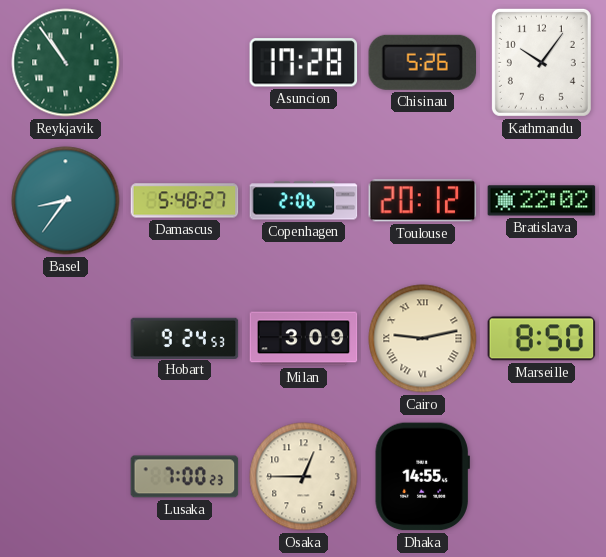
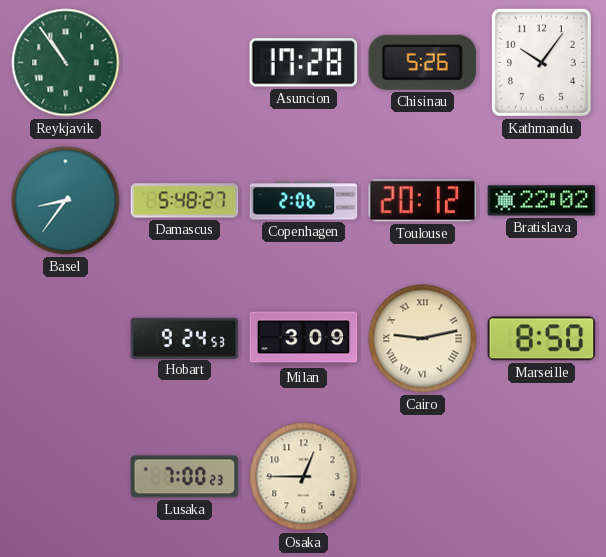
Dhaka: 14:55 -> none
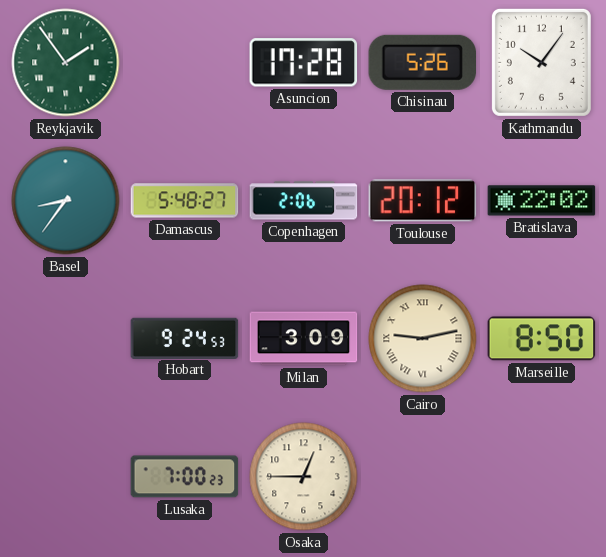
Reykjavik: 10:54 -> 1:54
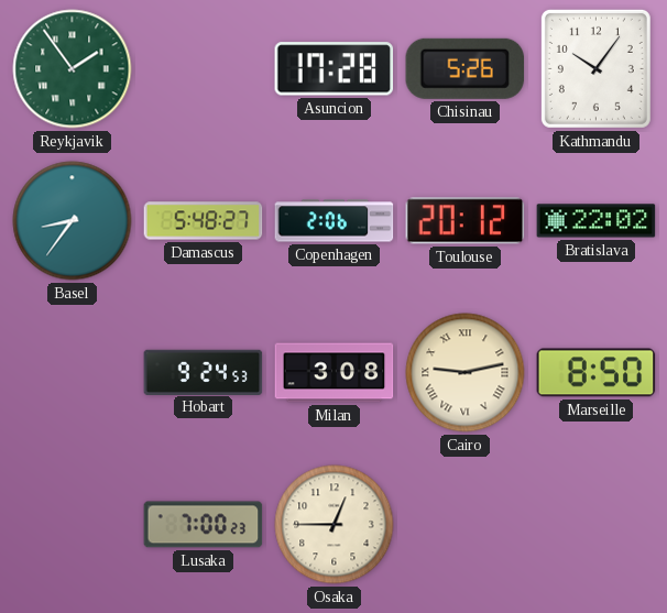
Milan: 3:09 -> 3:08
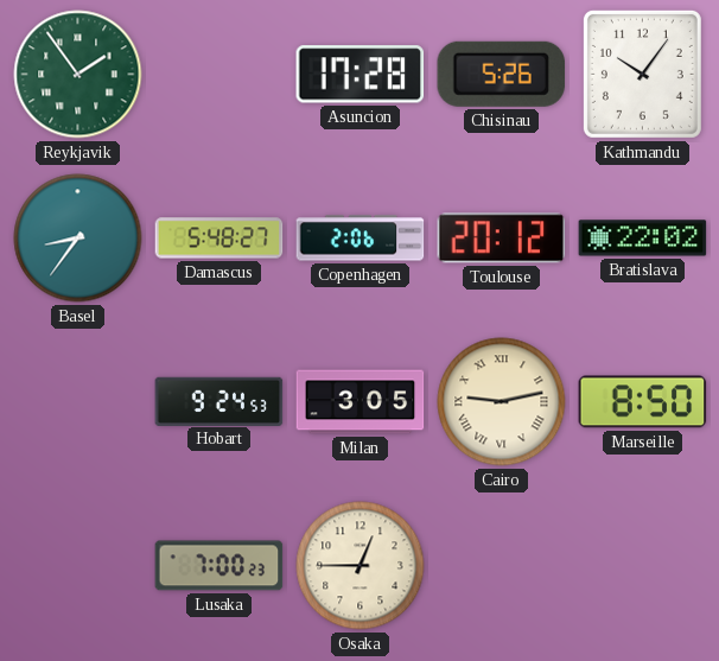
Milan: 3:08 -> 3:05
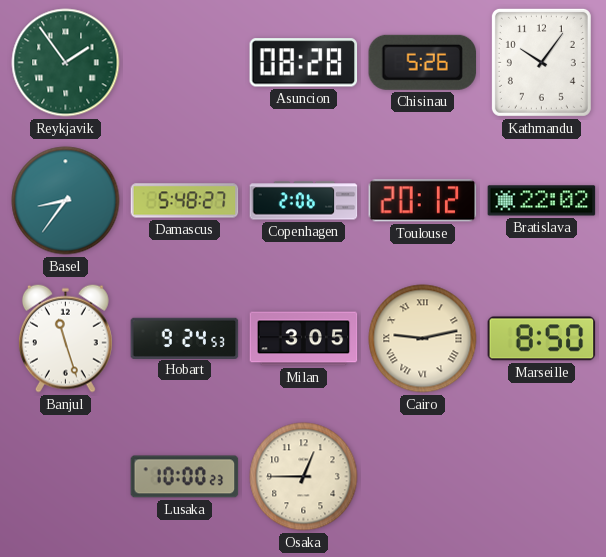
Asuncion: 17:28 -> 08:28
Banjul: none -> 11:27
Lusaka: 7:00 -> 10:00
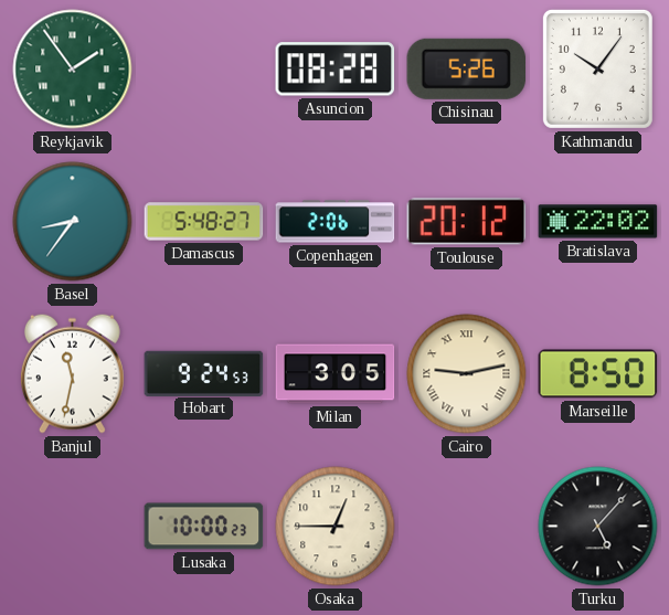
Banjul: 11:27 -> 11:32
Turku: none -> 5:07
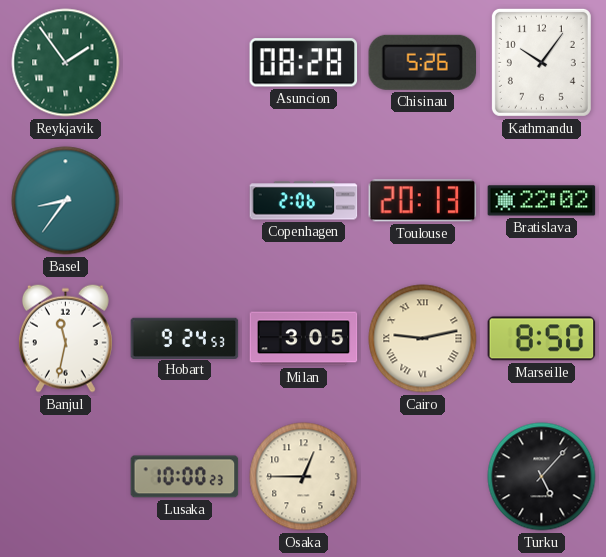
Damascus: 5:48 -> none
Toulouse: 20:12 -> 20:13
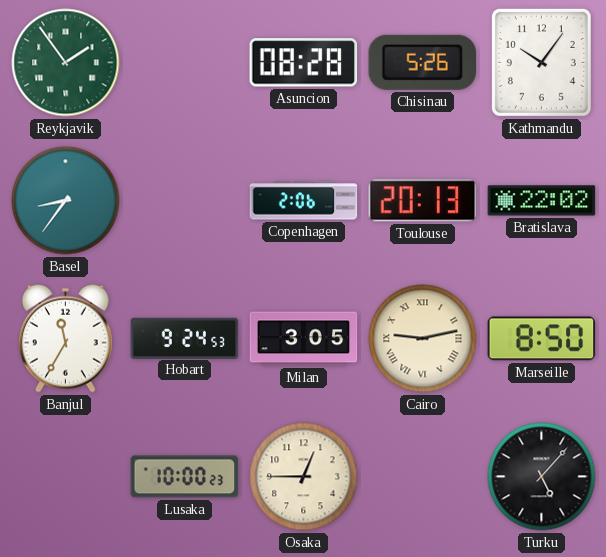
Banjul: 11:32 -> 11:35
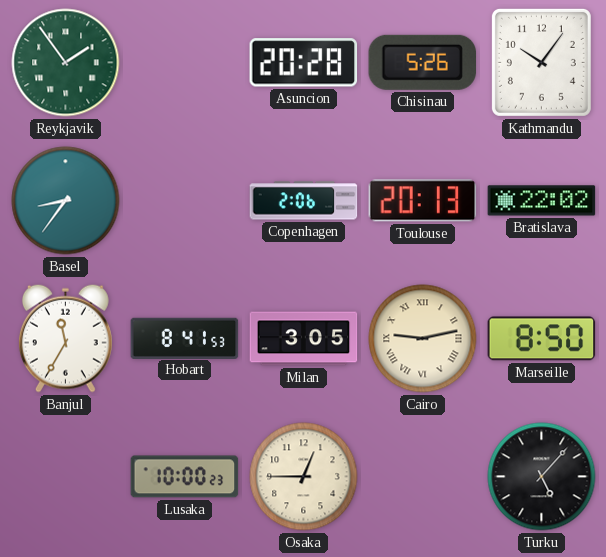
Asuncion: 08:28 -> 20:28
Hobart: 9:24 -> 8:41
